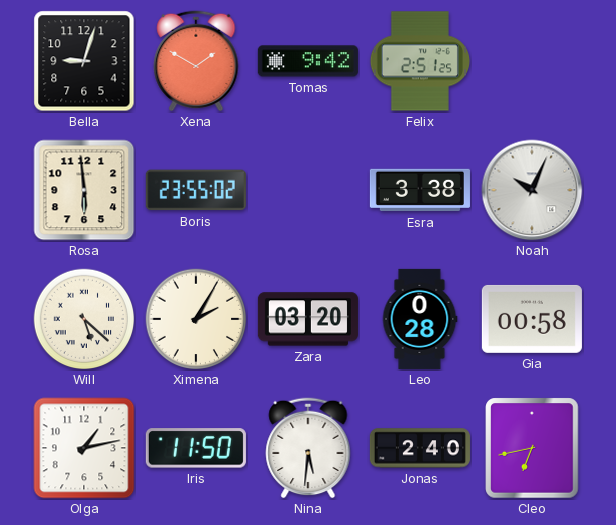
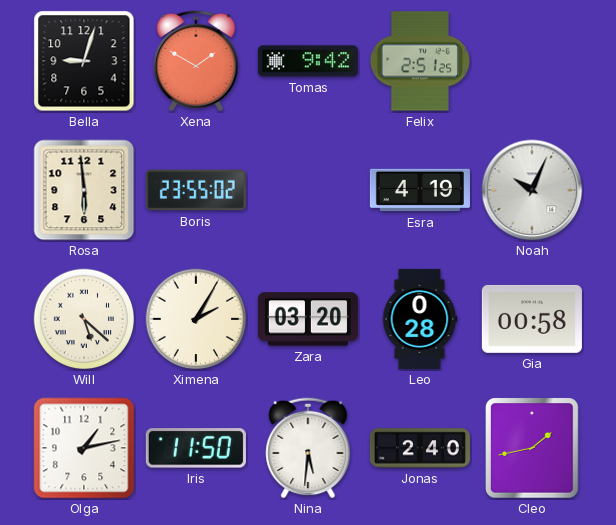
Esra: 3:38 -> 4:19
Cleo: 6:43 -> 1:43
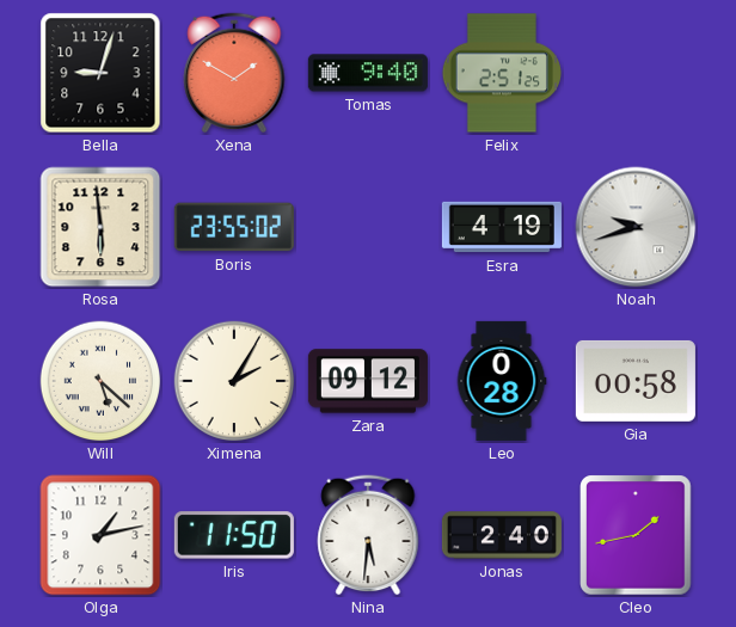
Tomas: 9:42 -> 9:40
Noah: 10:04 -> 9:42
Zara: 03:20 -> 09:12
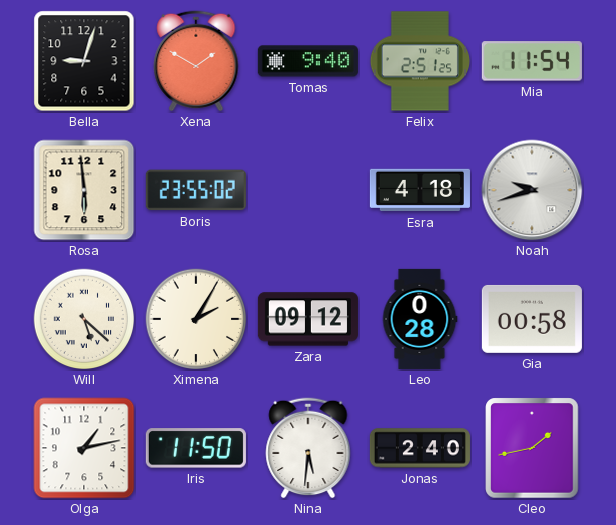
Mia: none -> 11:54
Esra: 4:19 -> 4:18
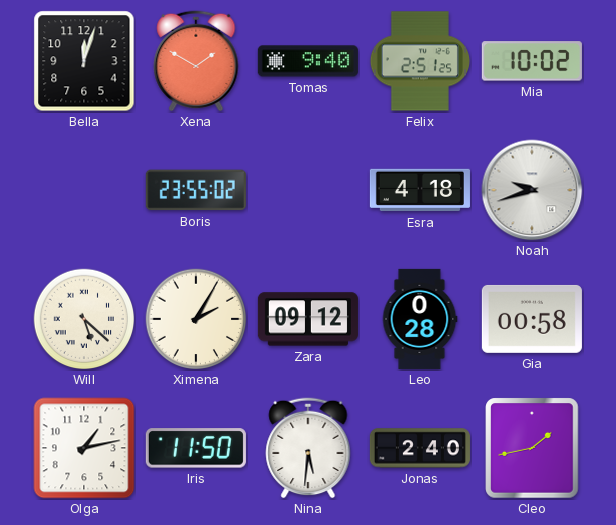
Bella: 9:03 -> 12:03
Mia: 11:54 -> 10:02
Rosa: 5:59 -> none
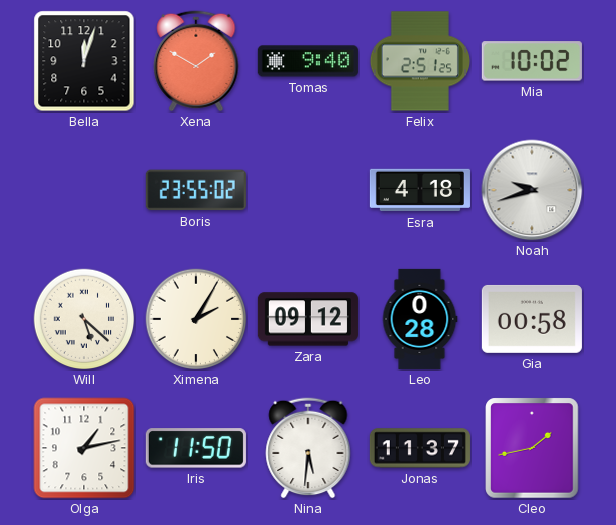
Jonas: 2:40 -> 11:37
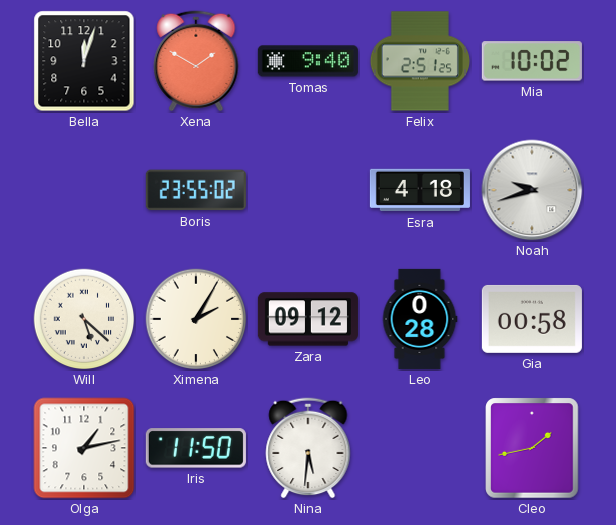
Jonas: 11:37 -> none
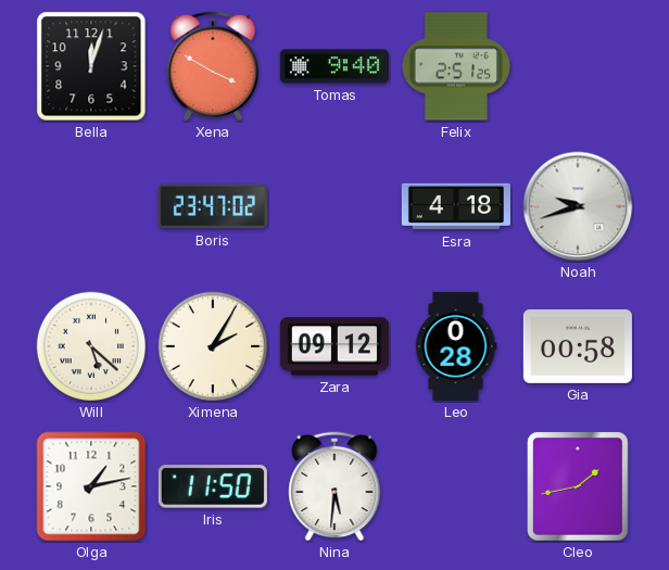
Xena: 1:50 -> 3:50
Mia: 10:02 -> none
Boris: 23:55 -> 23:47
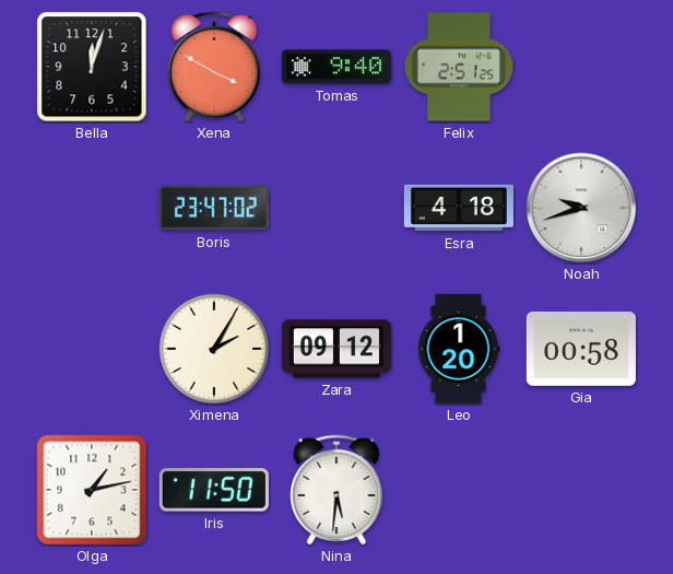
Will: 5:22 -> none
Leo: 0:28 -> 1:20
Cleo: 1:43 -> none
